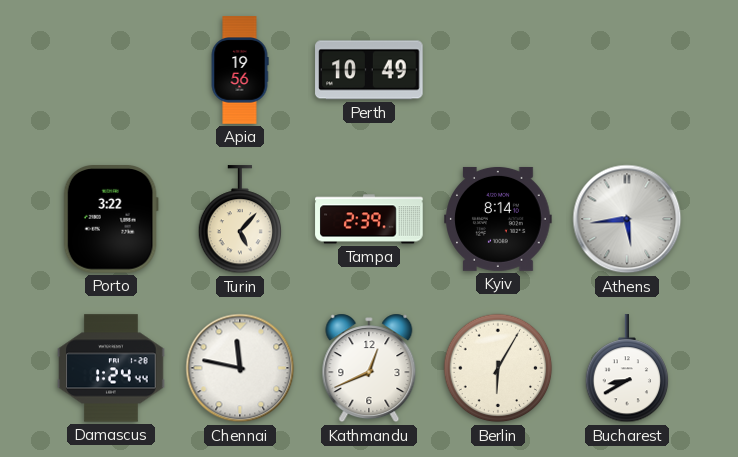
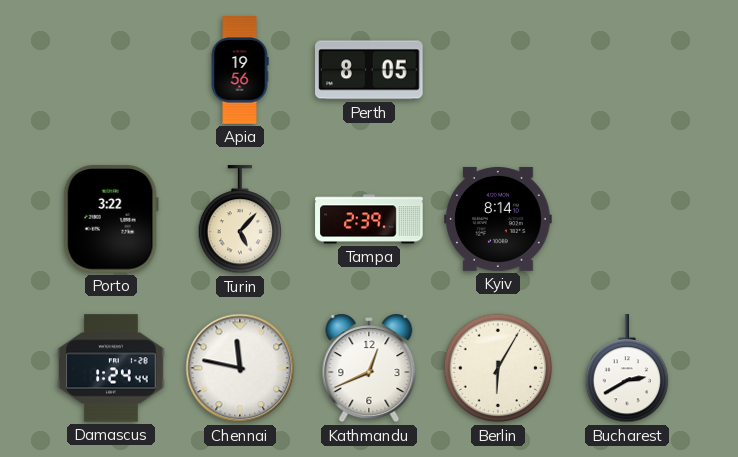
Perth: 10:49 -> 8:05
Athens: 5:44 -> none
Bucharest: 8:40 -> 2:40
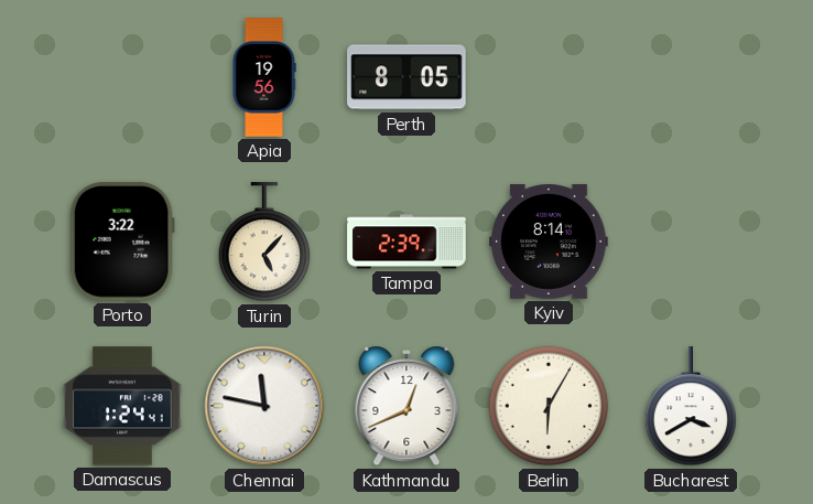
Damascus: 1:24:44 -> 1:24:41
Bucharest: 2:40 -> 3:40
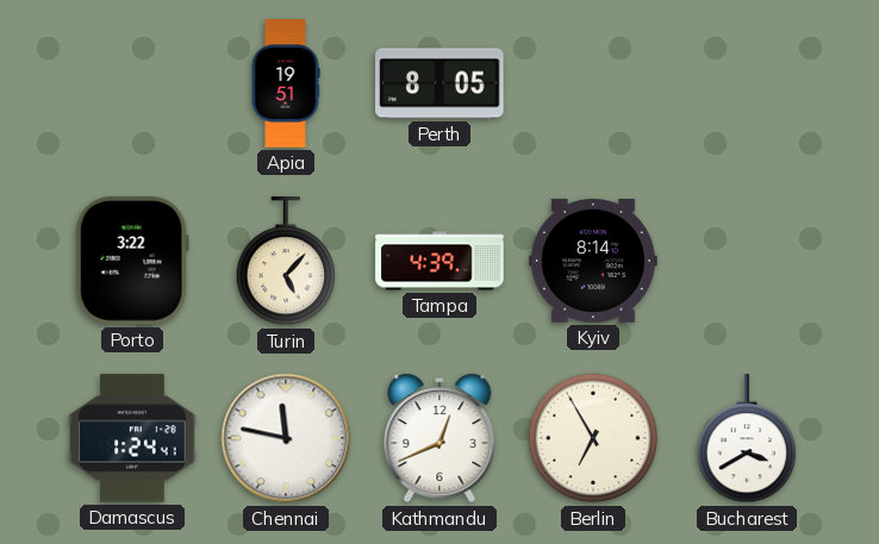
Apia: 19:56 -> 19:51
Tampa: 2:39 -> 4:39
Berlin: 6:05 -> 6:55
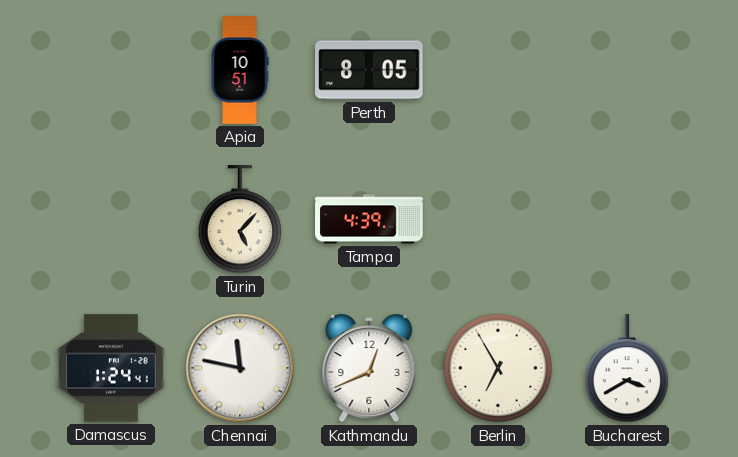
Apia: 19:51 -> 10:51
Porto: 3:22 -> none
Kyiv: 8:14 -> none
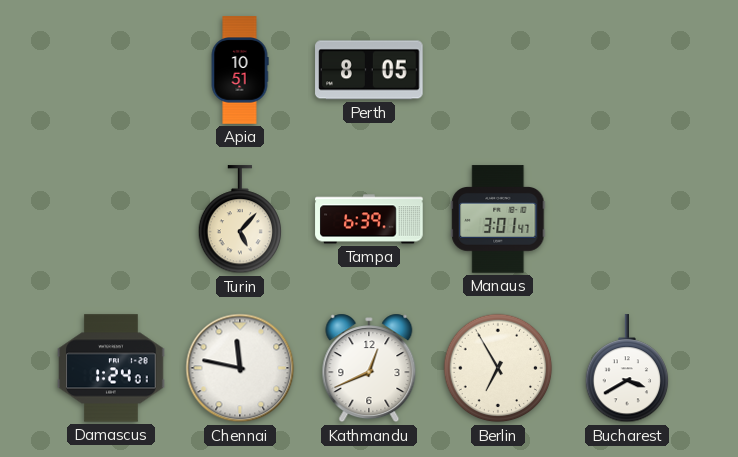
Tampa: 4:39 -> 6:39
Manaus: none -> 3:01
Damascus: 1:24:41 -> 1:24:01
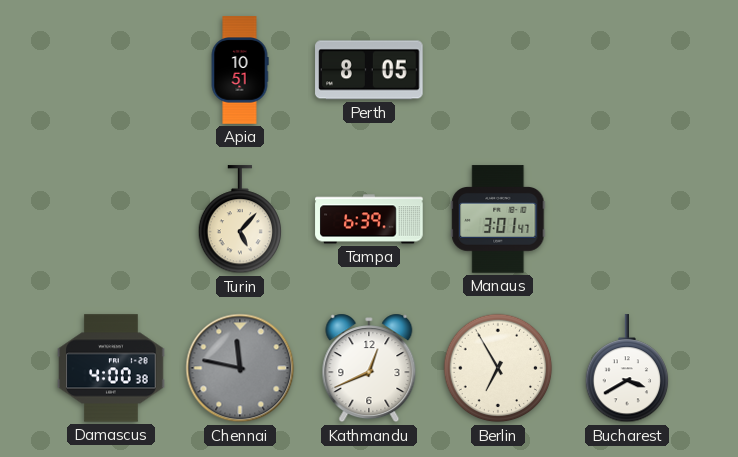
Damascus: 1:24 -> 4:00
Chennai dial: white -> grey
